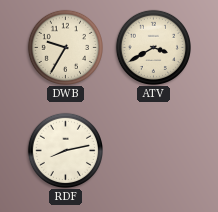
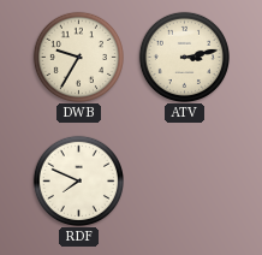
ATV: 3:40 -> 3:13
RDF: 8:13 -> 7:49
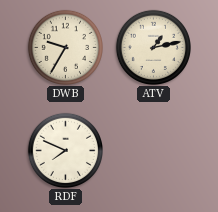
ATV: 3:13 -> 1:13
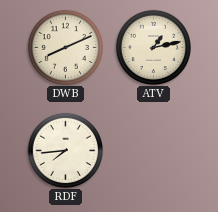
DWB: 9:35 -> 8:11
RDF: 7:49 -> 7:44
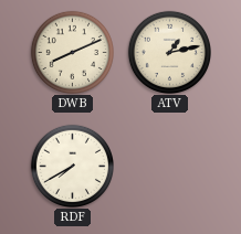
RDF: 7:44 -> 7:40
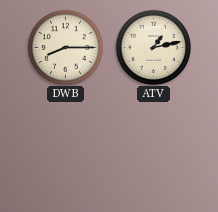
DWB: 8:11 -> 8:15
RDF: 7:40 -> none
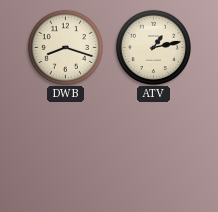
DWB: 8:15 -> 8:18
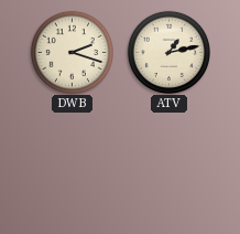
DWB: 8:18 -> 2:18
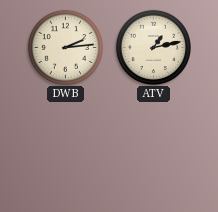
DWB: 2:18 -> 2:14
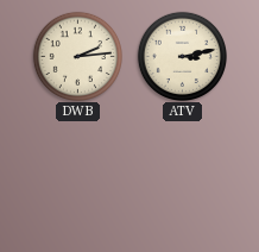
ATV: 1:13 -> 3:13
